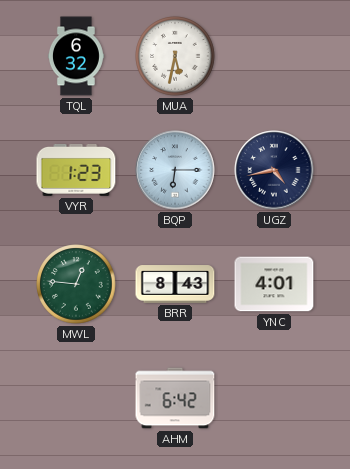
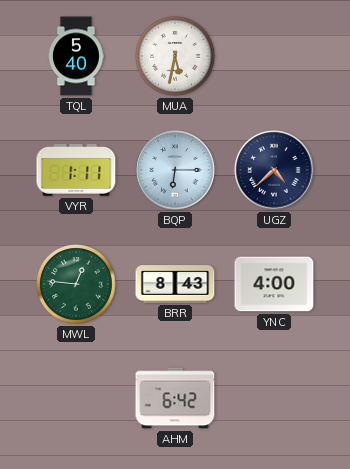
TQL: 6:32 -> 5:40
VYR: 1:23 -> 1:11
UGZ: 4:43 -> 4:38
YNC: 4:01 -> 4:00
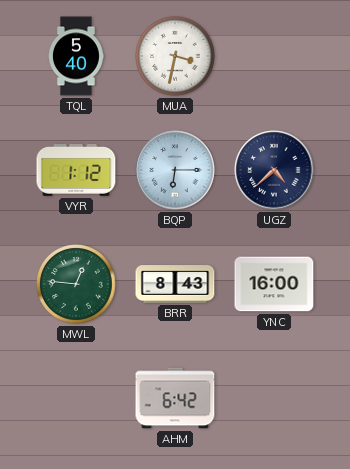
MUA: 5:32 -> 3:32
VYR: 1:11 -> 1:12
YNC: 4:00 -> 16:00
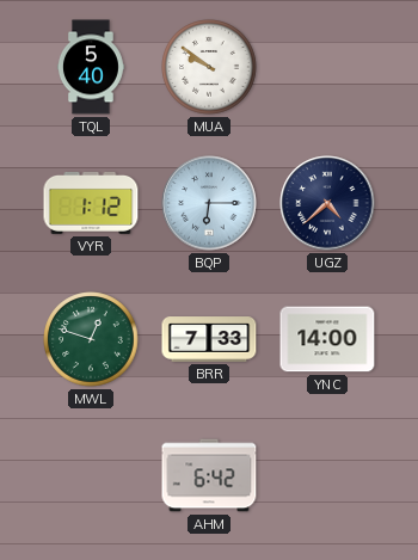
MUA: 3:32 -> 9:51
MWL: 12:46 -> 12:48
BRR: 8:43 -> 7:33
YNC: 16:00 -> 14:00
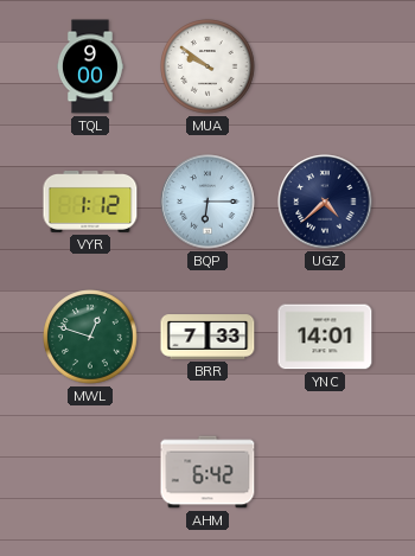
TQL: 5:40 -> 9:00
YNC: 14:00 -> 14:01
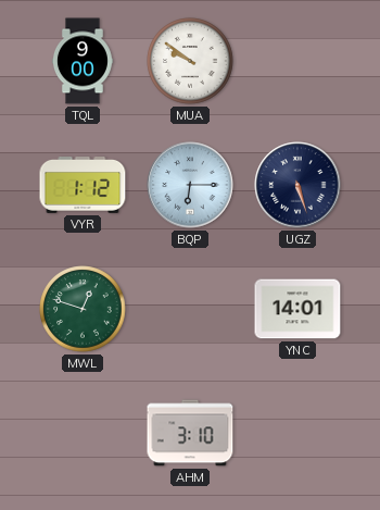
UGZ: 4:38 -> 5:27
BRR: 7:33 -> none
AHM: 6:42 -> 3:10
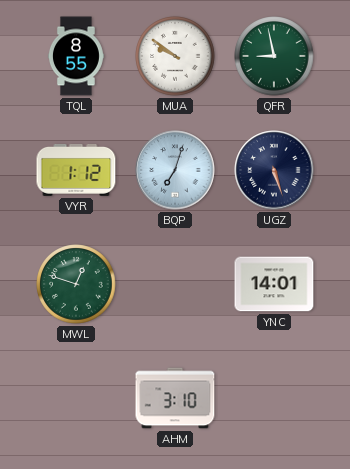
TQL: 9:00 -> 8:55
QFR: none -> 8:58
BQP: 6:15 -> 7:03
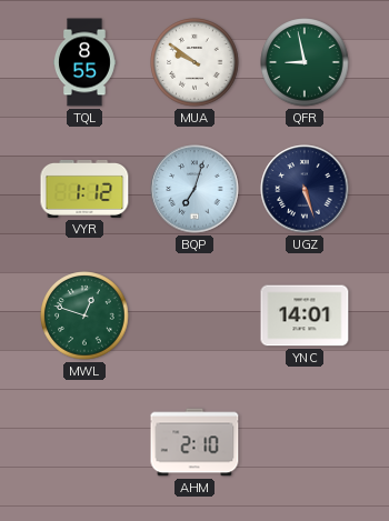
AHM: 3:10 -> 2:10
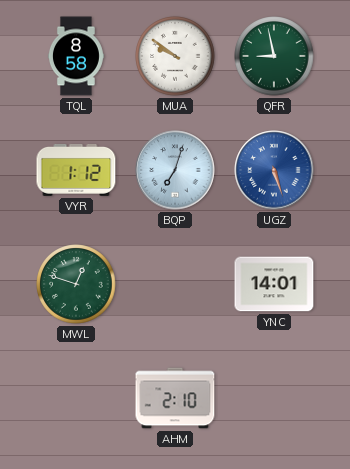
TQL: 8:55 -> 8:58
UGZ dial: navy -> blue
